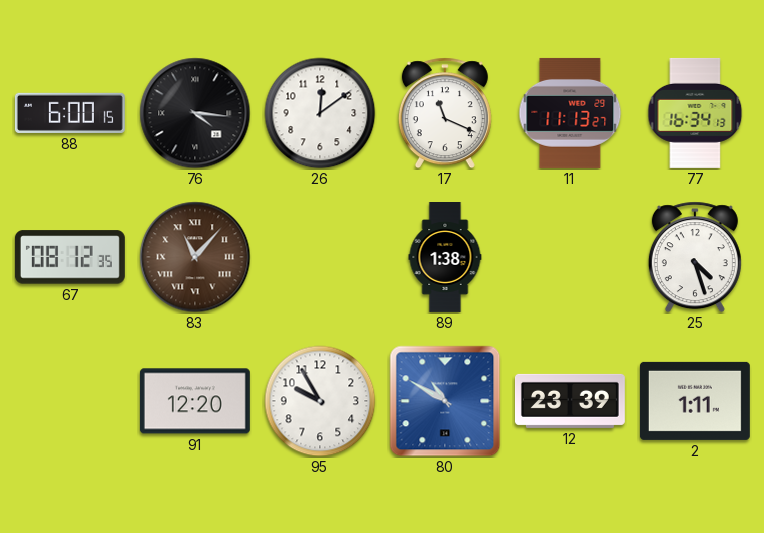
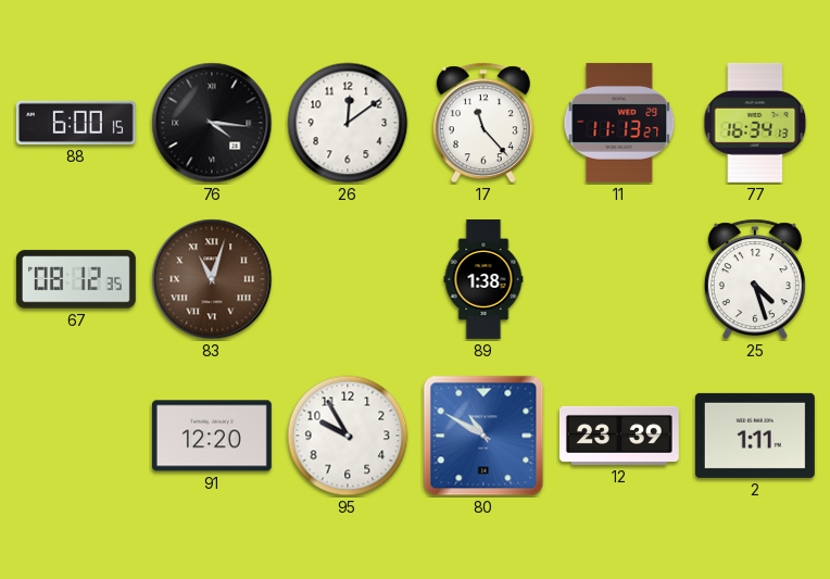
17: 11:19 -> 11:23
83: 11:07 -> 11:03
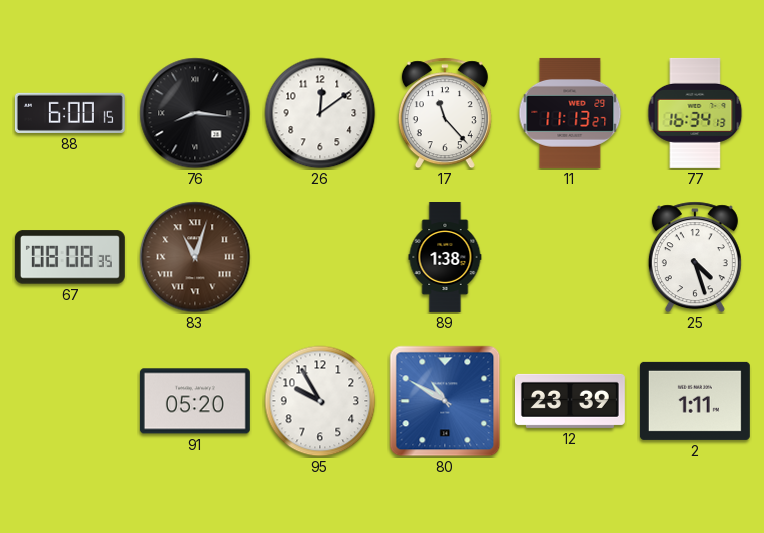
76: 4:16 -> 8:16
67: 08:12 -> 08:08
91: 12:20 -> 05:20
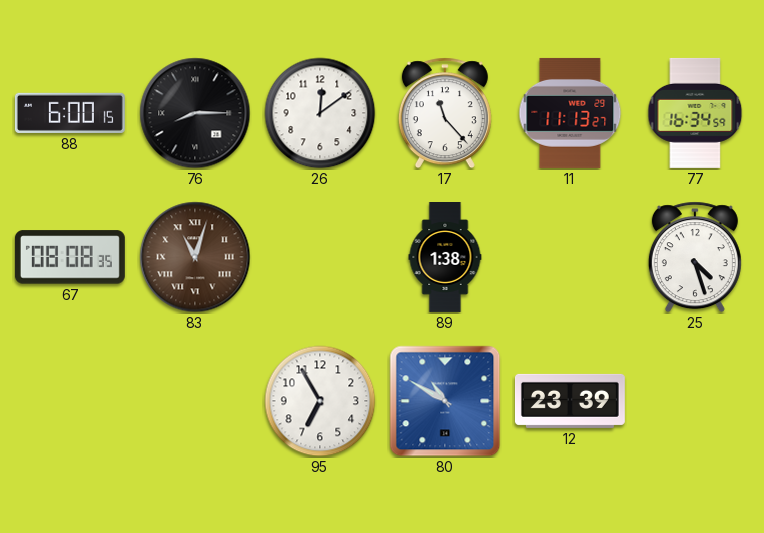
76: 8:16 -> 8:15
77: 16:34:13 -> 16:34:59
91: 05:20 -> none
95: 9:55 -> 6:55
2: 1:11 -> none
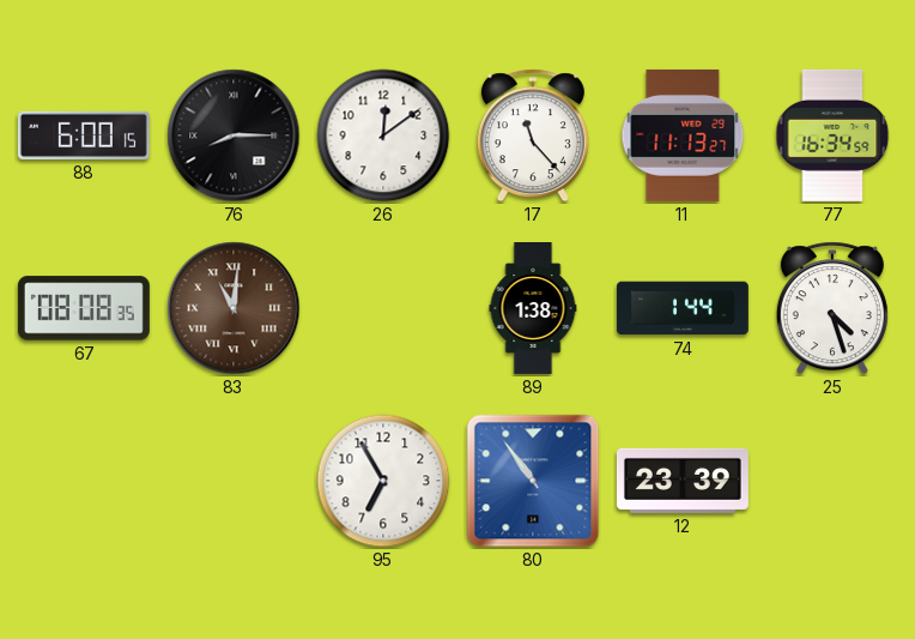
83: 11:03 -> 11:01
74: none -> 1:44
80: 10:50 -> 10:54
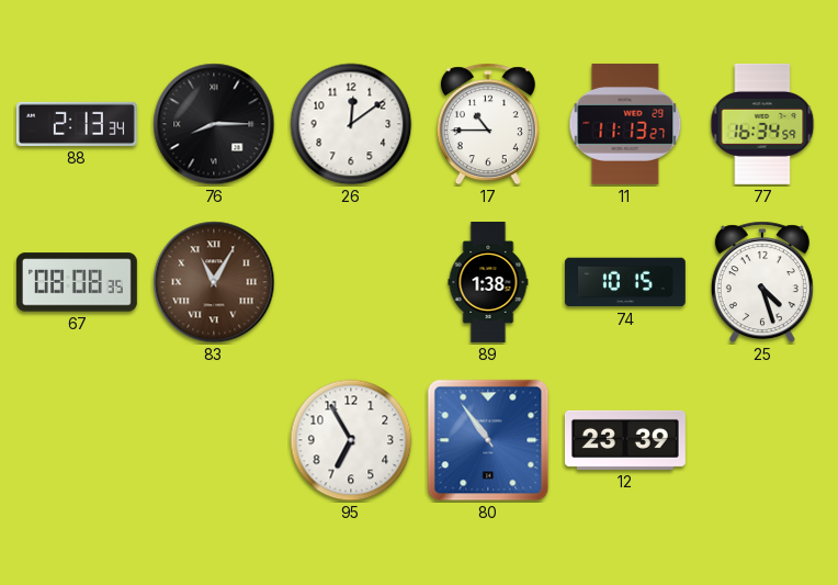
88: 6:00 -> 2:13
17: 11:23 -> 10:45
83: 11:01 -> 11:05
74: 1:44 -> 10:15
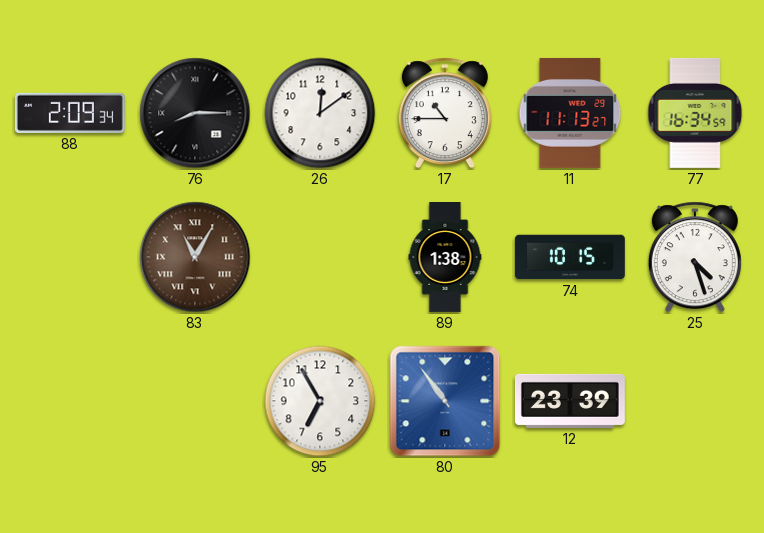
88: 2:13 -> 2:09
67: 08:08 -> none
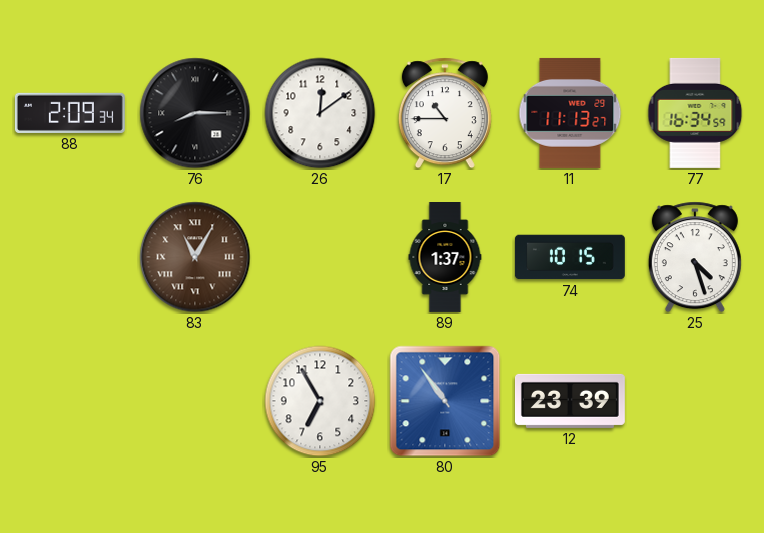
89: 1:38 -> 1:37
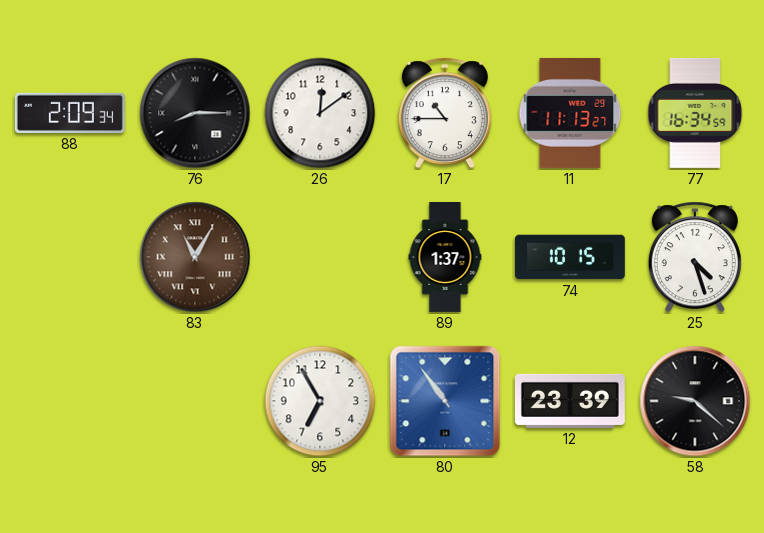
58: none -> 9:22
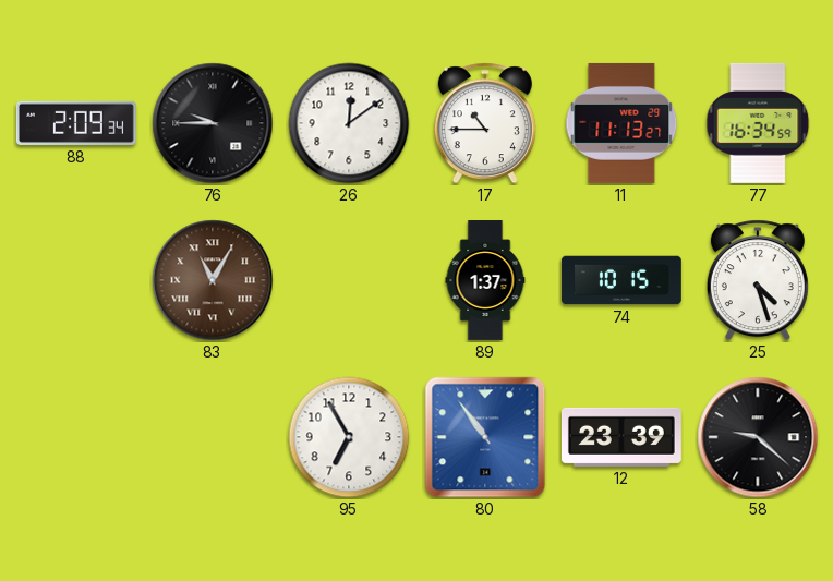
76: 8:15 -> 9:45
